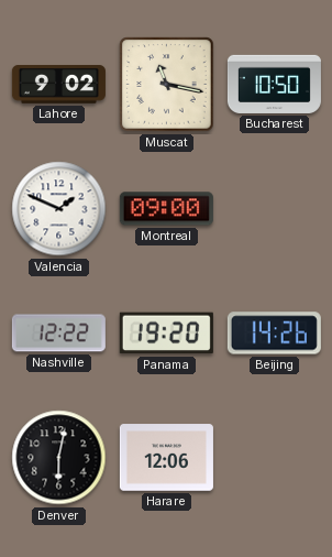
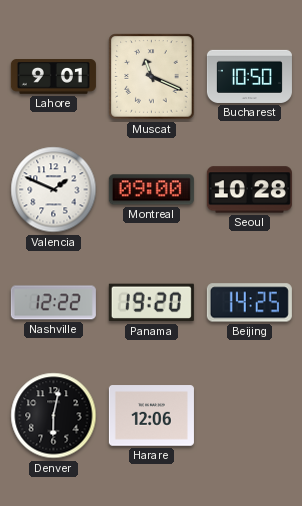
Lahore: 9:02 -> 9:01
Muscat: 11:17 -> 11:19
Seoul: none -> 10:28
Beijing: 14:26 -> 14:25
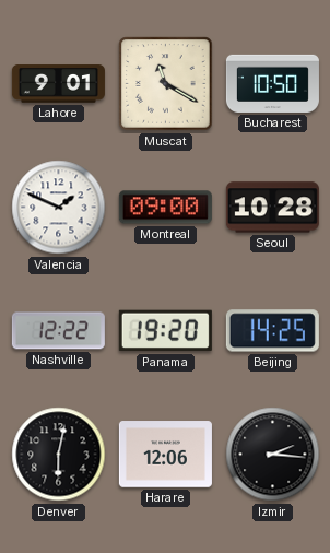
Muscat: 11:19 -> 11:20
Izmir: none -> 2:16
